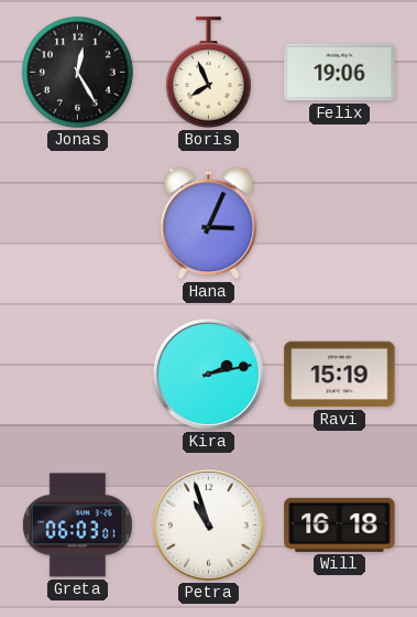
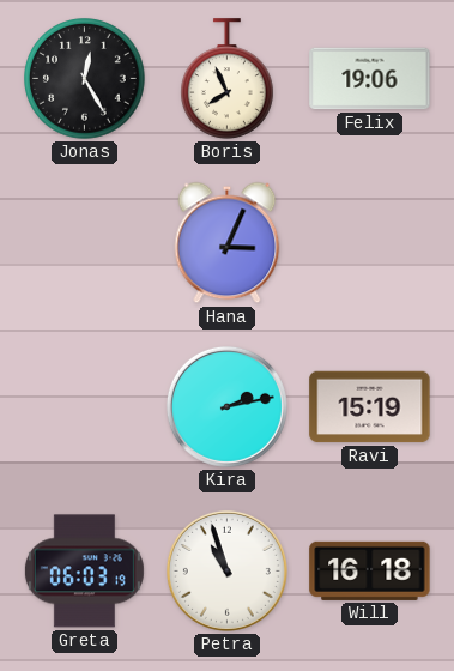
Greta: 06:03:01 -> 06:03:19
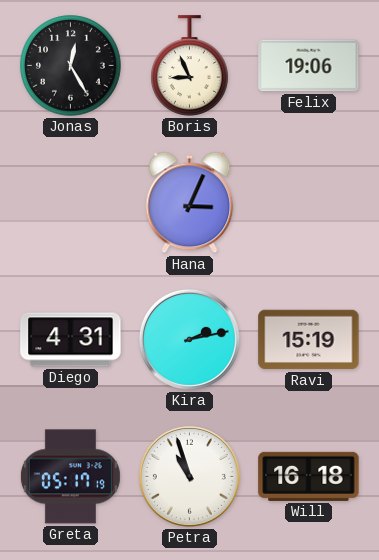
Boris: 7:56 -> 8:56
Diego: none -> 4:31
Greta: 06:03 -> 05:17
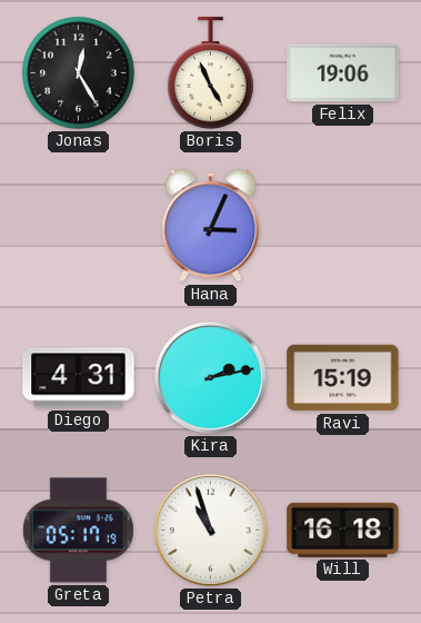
Boris: 8:56 -> 4:56
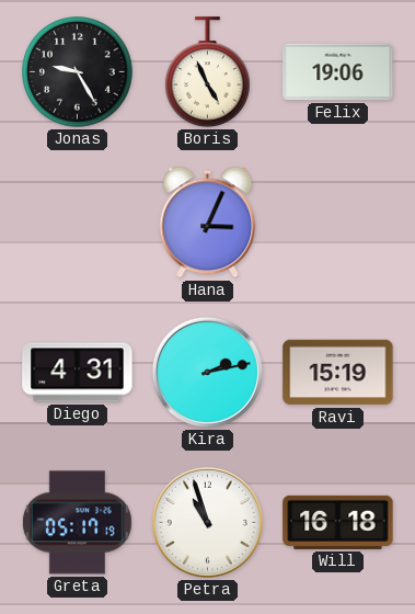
Jonas: 12:25 -> 9:25
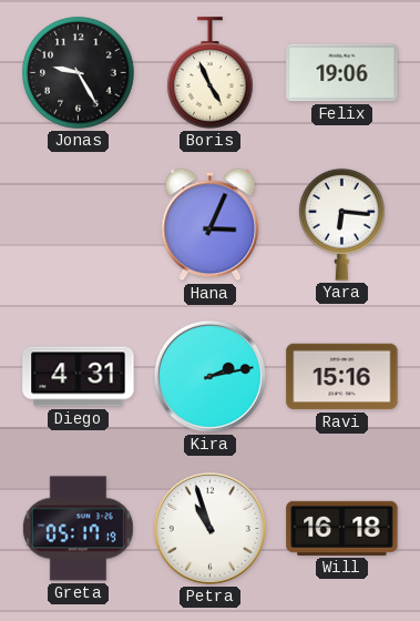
Yara: none -> 6:16
Ravi: 15:19 -> 15:16
